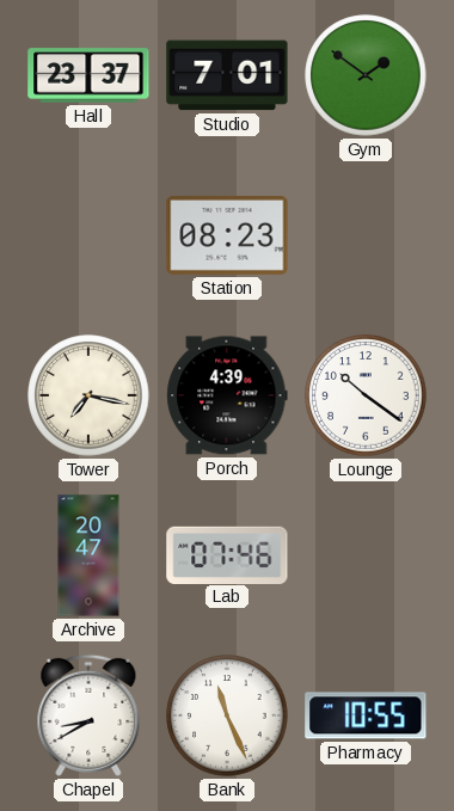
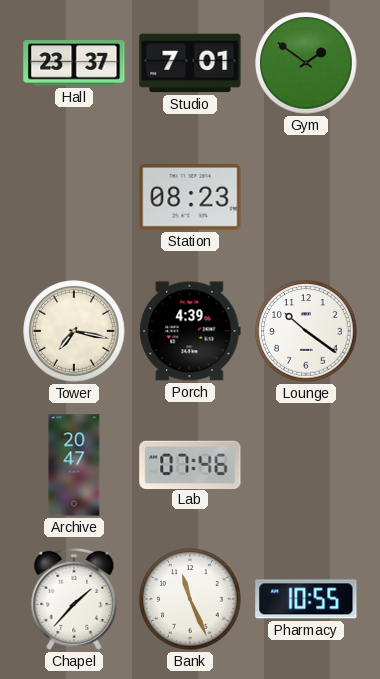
Chapel: 8:40 -> 1:37
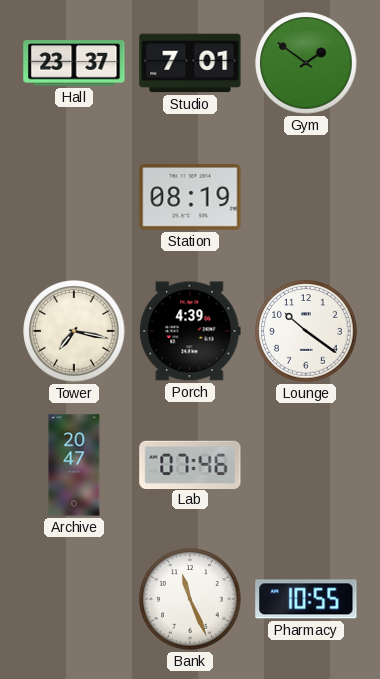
Station: 08:23 -> 08:19
Chapel: 1:37 -> none
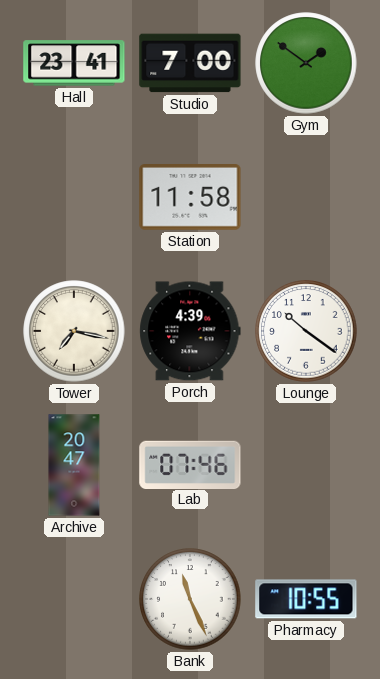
Hall: 23:37 -> 23:41
Studio: 7:01 -> 7:00
Station: 08:19 -> 11:58
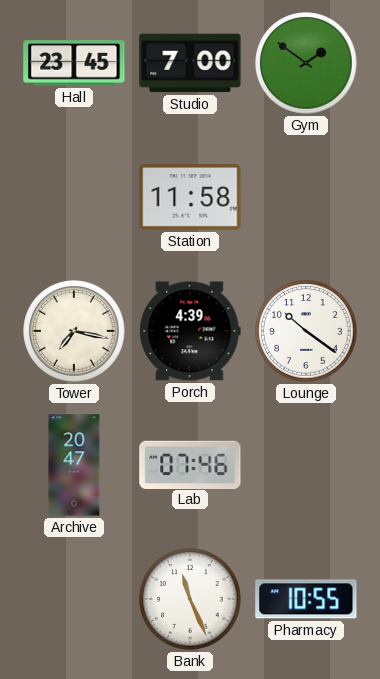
Hall: 23:41 -> 23:45
